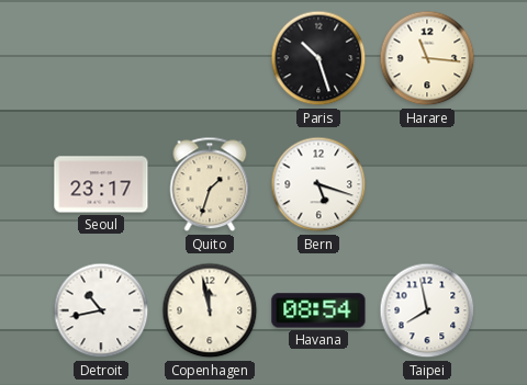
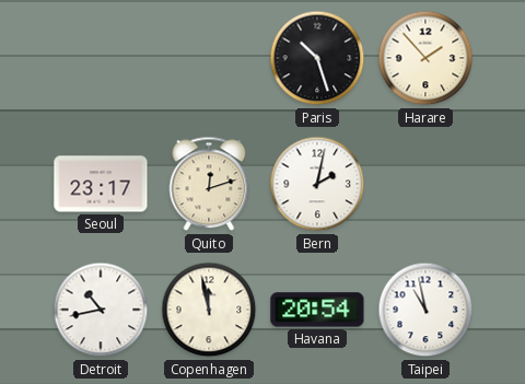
Harare: 11:16 -> 1:53
Quito: 1:33 -> 12:12
Bern: 5:18 -> 2:02
Havana: 08:54 -> 20:54
Taipei: 7:58 -> 10:58
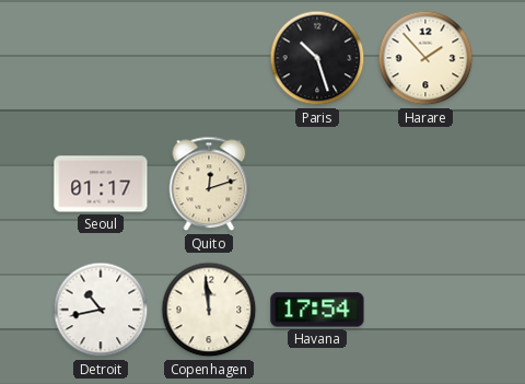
Seoul: 23:17 -> 01:17
Bern: 2:02 -> none
Copenhagen: 11:58 -> 11:59
Havana: 20:54 -> 17:54
Taipei: 10:58 -> none
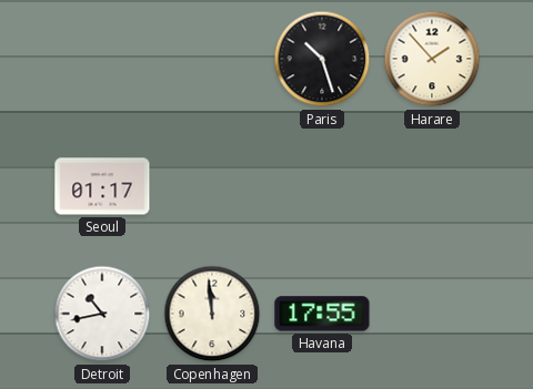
Quito: 12:12 -> none
Havana: 17:54 -> 17:55
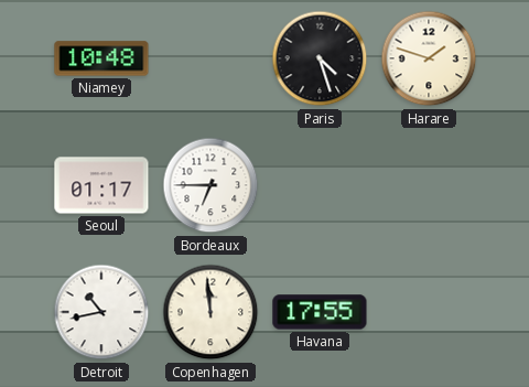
Niamey: none -> 10:48
Paris: 10:27 -> 4:27
Harare: 1:53 -> 1:48
Bordeaux: none -> 6:45
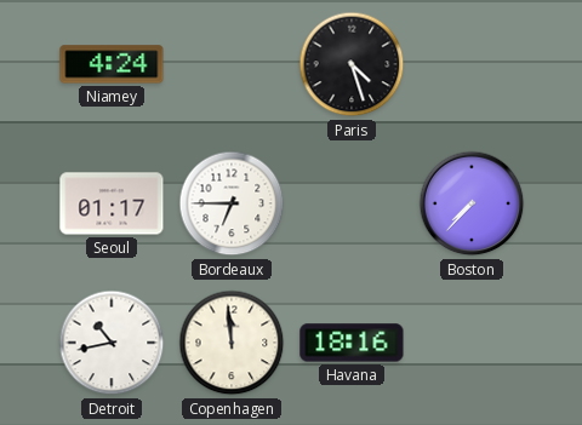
Niamey: 10:48 -> 4:24
Harare: 1:48 -> none
Boston: none -> 7:37
Havana: 17:55 -> 18:16
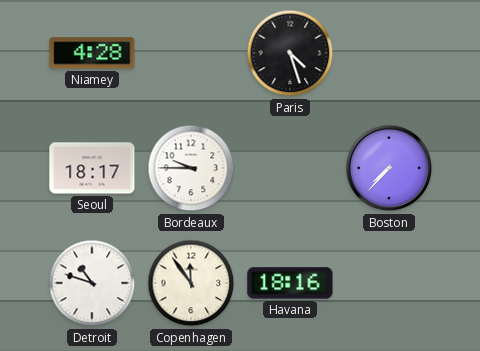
Niamey: 4:24 -> 4:28
Seoul: 01:17 -> 18:17
Bordeaux: 6:45 -> 9:45
Detroit: 10:43 -> 10:48
Copenhagen: 11:59 -> 11:54
